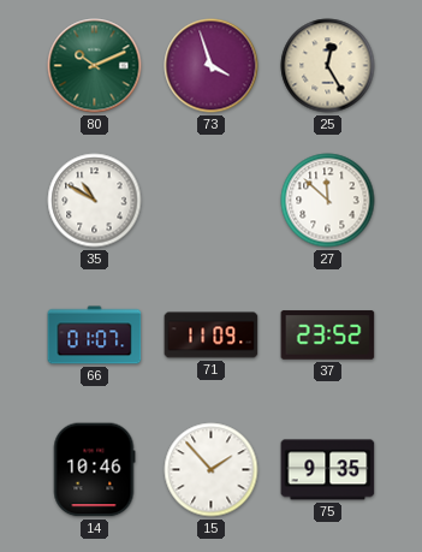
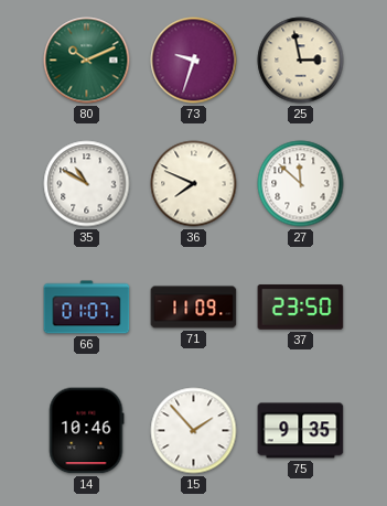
73: 3:57 -> 9:33
25: 12:25 -> 2:58
36: none -> 7:49
37: 23:52 -> 23:50
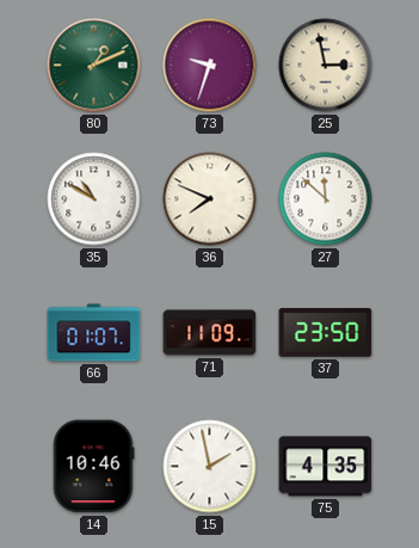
80: 10:11 -> 1:11
15: 1:53 -> 1:58
75: 9:35 -> 4:35
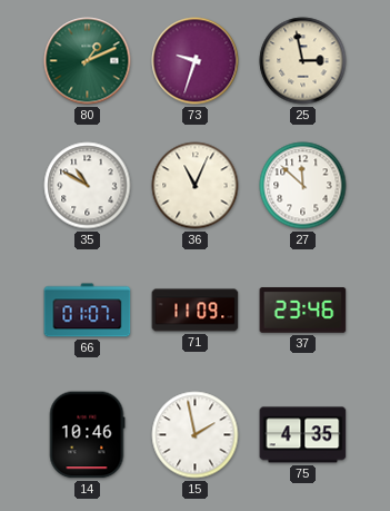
36: 7:49 -> 11:04
37: 23:50 -> 23:46
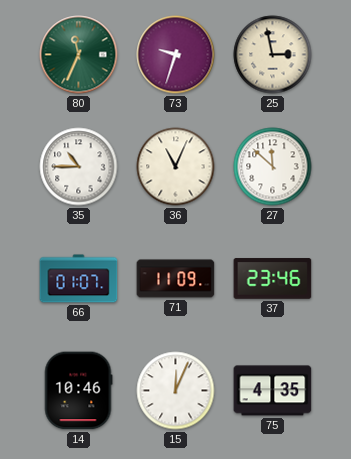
80: 1:11 -> 11:34
35: 10:50 -> 10:45
15: 1:58 -> 12:04
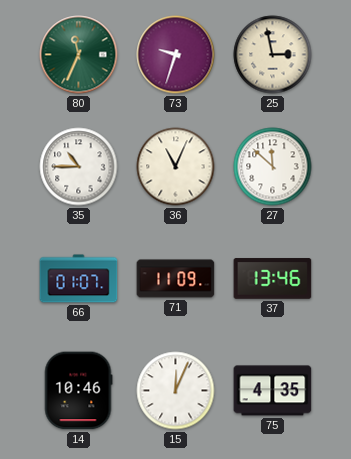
37: 23:46 -> 13:46
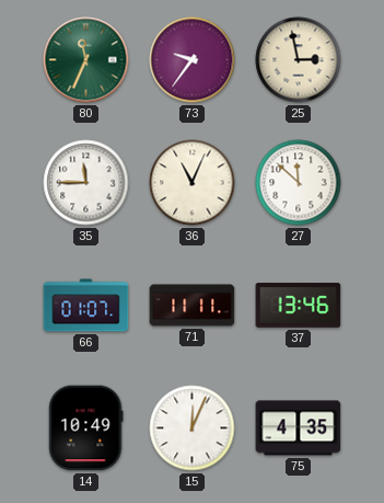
73: 9:33 -> 9:36
35: 10:45 -> 11:45
71: 11:09 -> 11:11
14: 10:46 -> 10:49
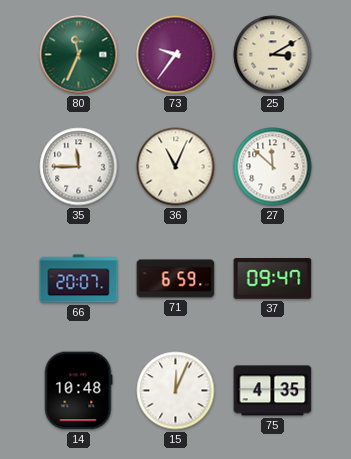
25: 2:58 -> 3:10
66: 01:07 -> 20:07
71: 11:11 -> 6:59
37: 13:46 -> 09:47
14: 10:49 -> 10:48
